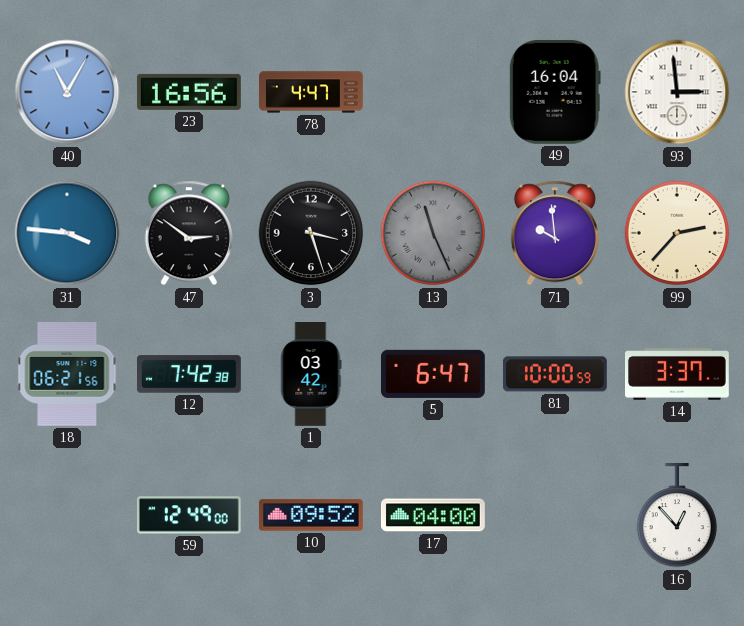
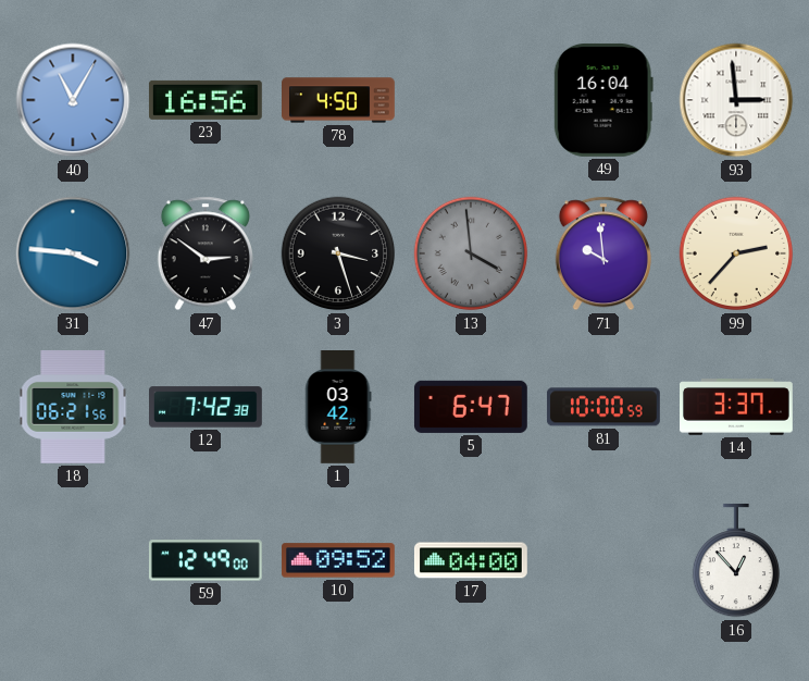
78: 4:47 -> 4:50
13: 11:26 -> 3:59
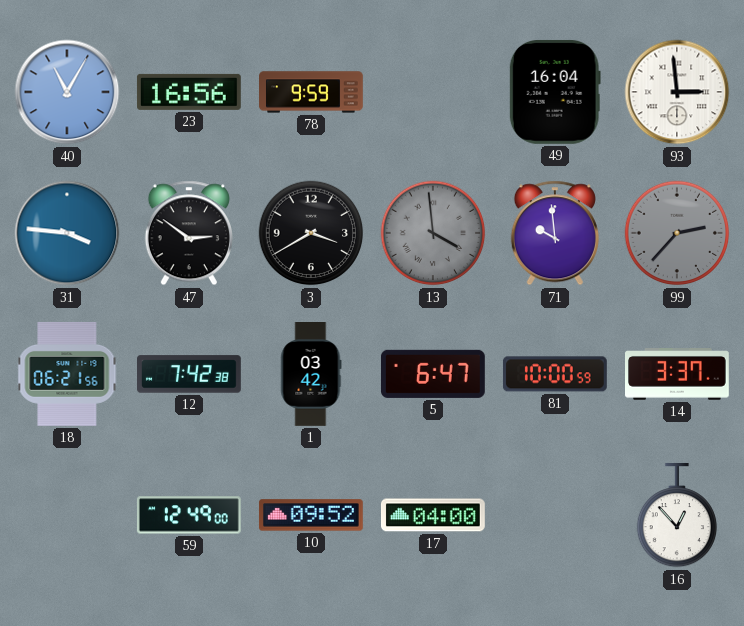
78: 4:50 -> 9:59
3: 3:27 -> 3:40
99 dial: cream -> grey
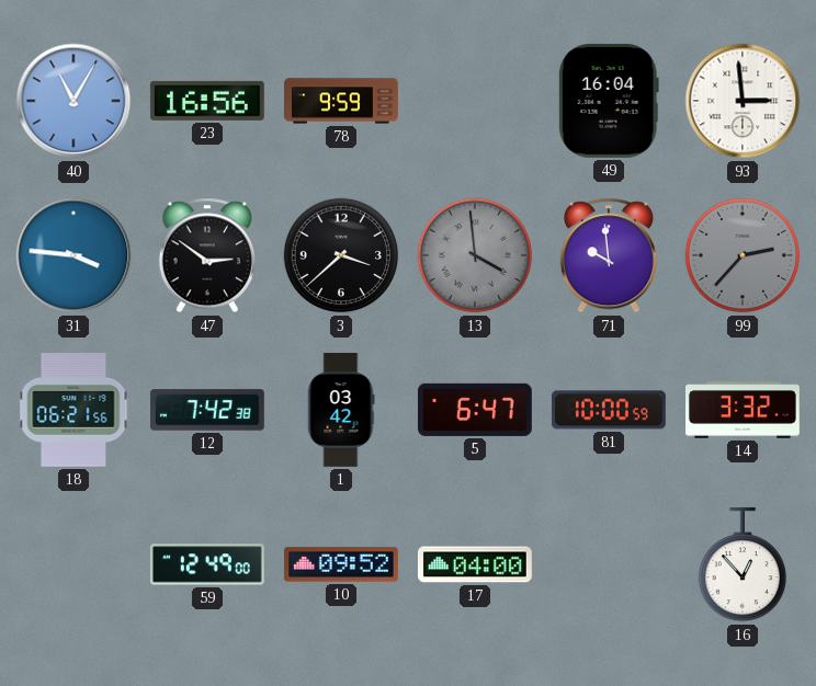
3: 3:40 -> 3:38
14: 3:37 -> 3:32
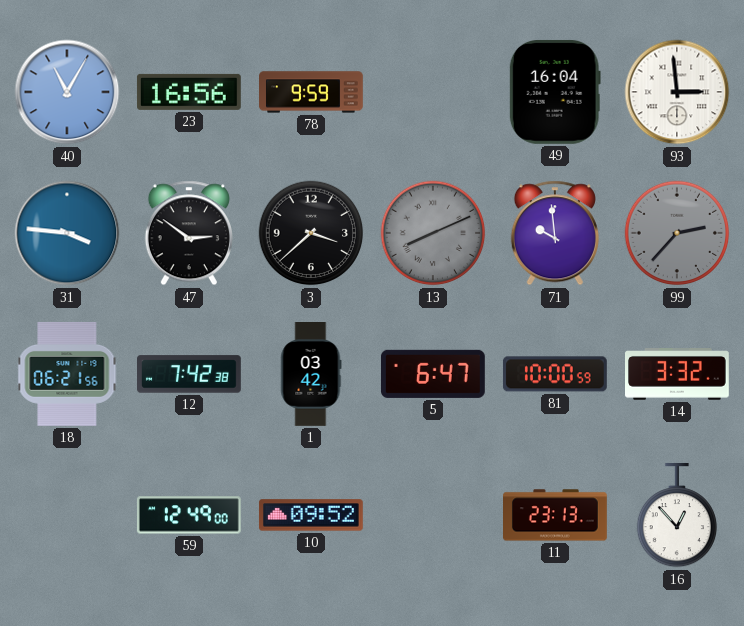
13: 3:59 -> 8:11
17: 04:00 -> none
11: none -> 23:13
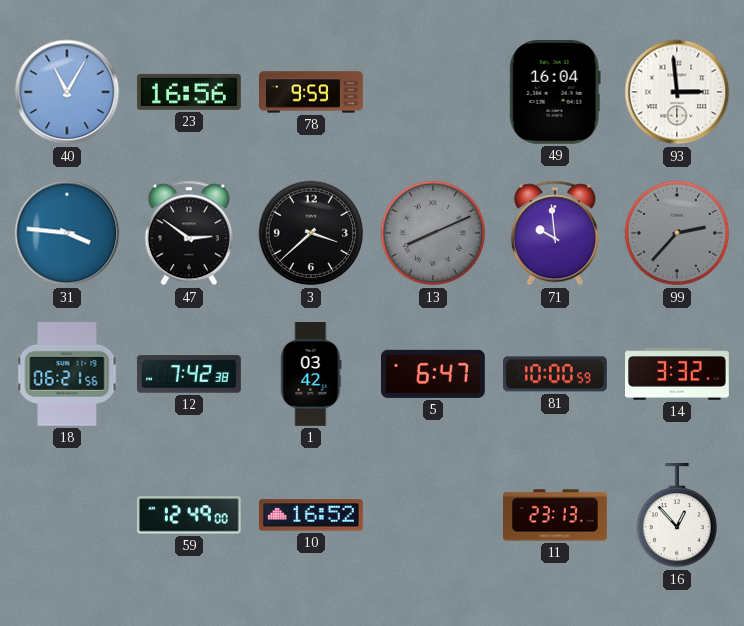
10: 09:52 -> 16:52
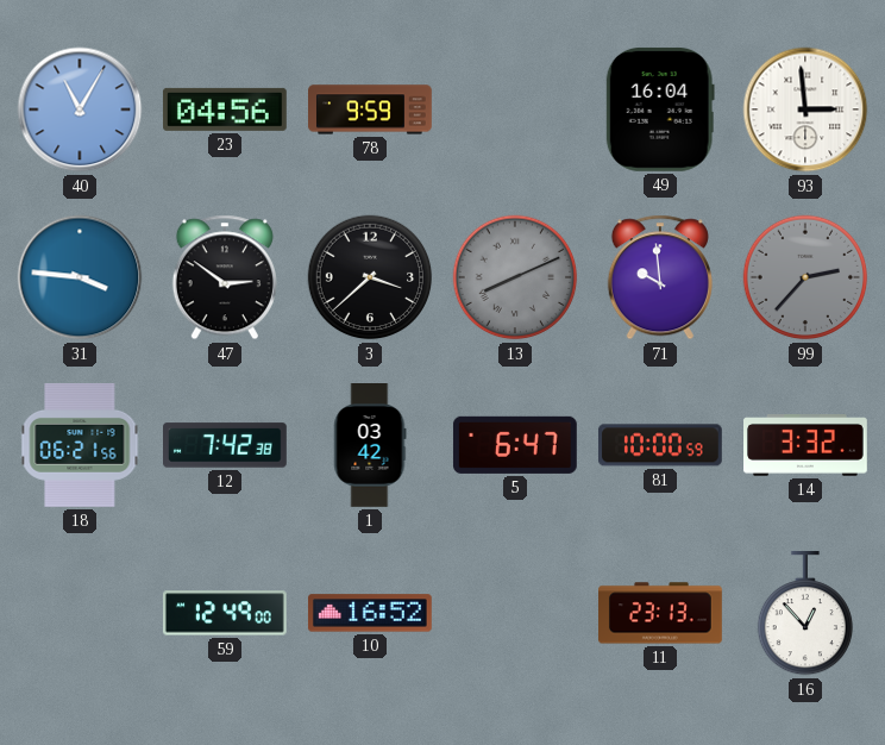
23: 16:56 -> 04:56
